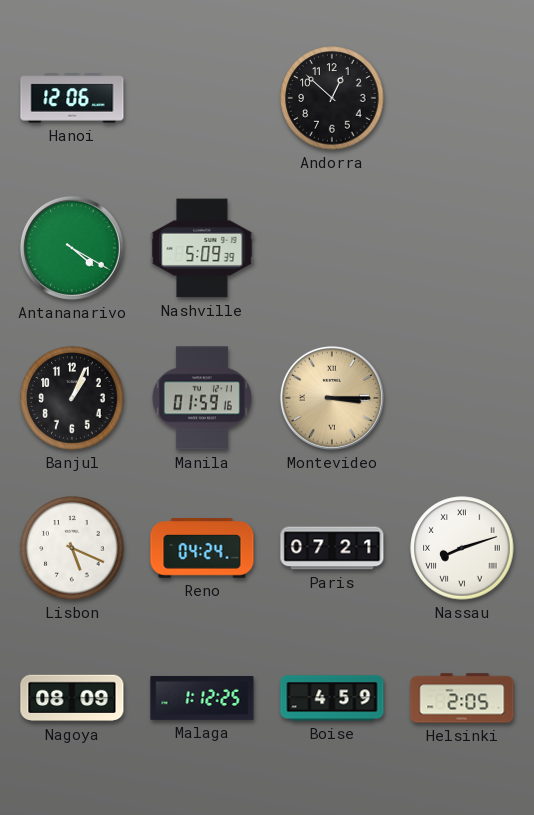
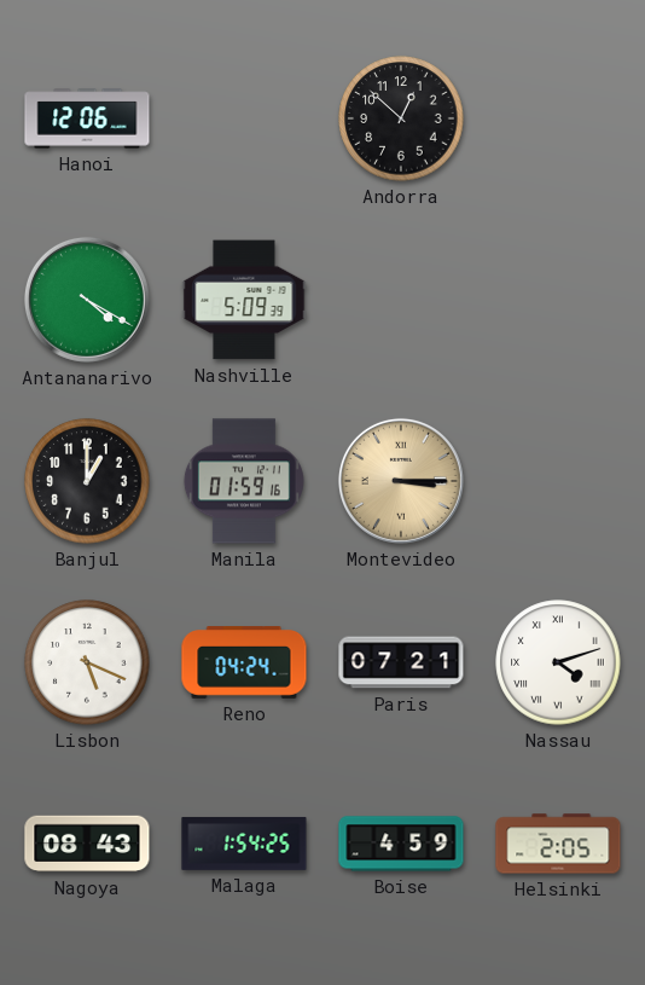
Banjul: 1:04 -> 1:00
Nassau: 8:12 -> 4:12
Nagoya: 08:09 -> 08:43
Malaga: 1:12 -> 1:54
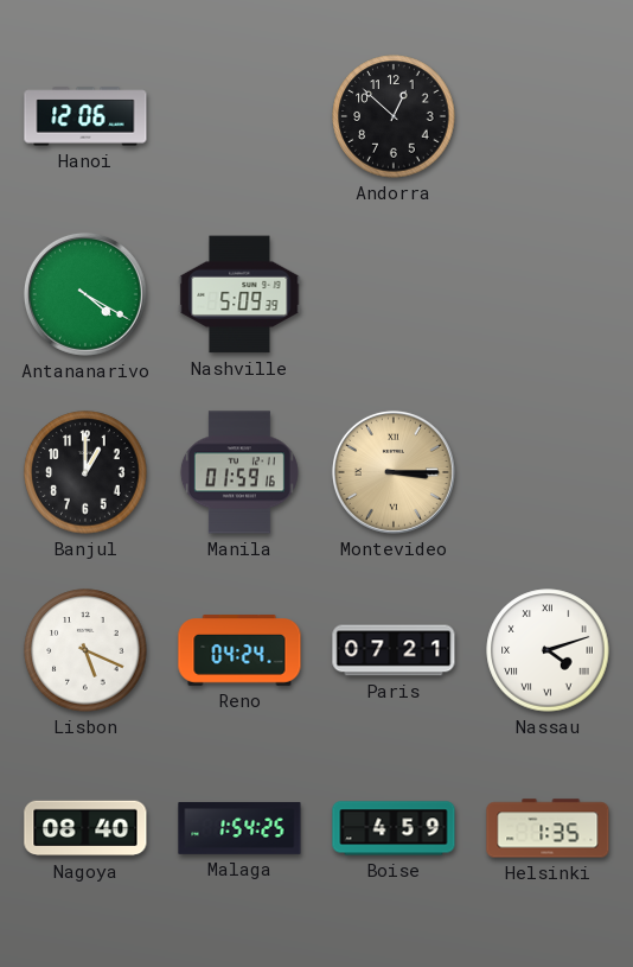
Nagoya: 08:43 -> 08:40
Helsinki: 2:05 -> 1:35
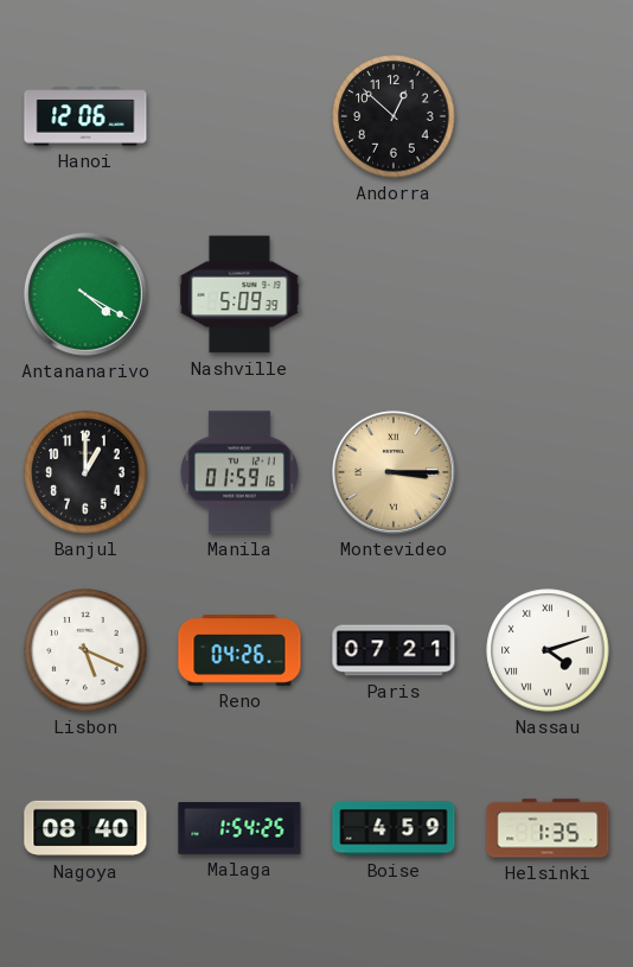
Reno: 04:24 -> 04:26
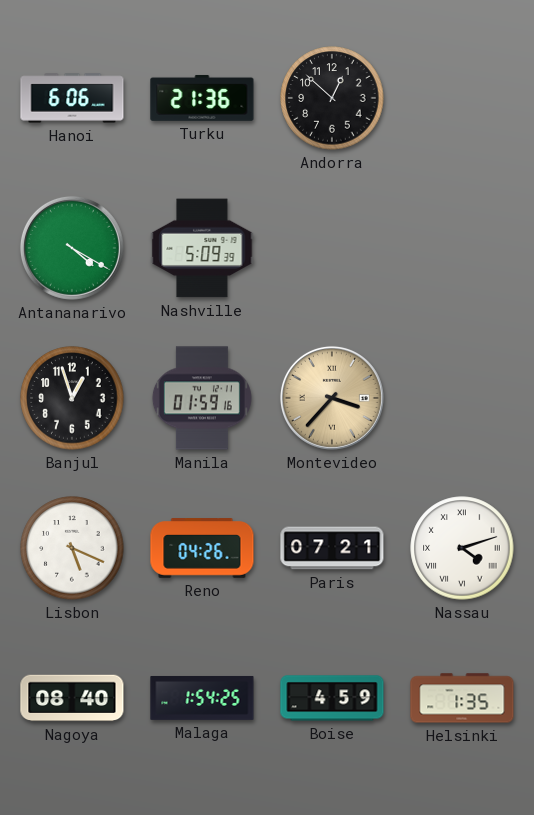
Hanoi: 12:06 -> 6:06
Turku: none -> 21:36
Banjul: 1:00 -> 12:57
Montevideo: 3:15 -> 3:37
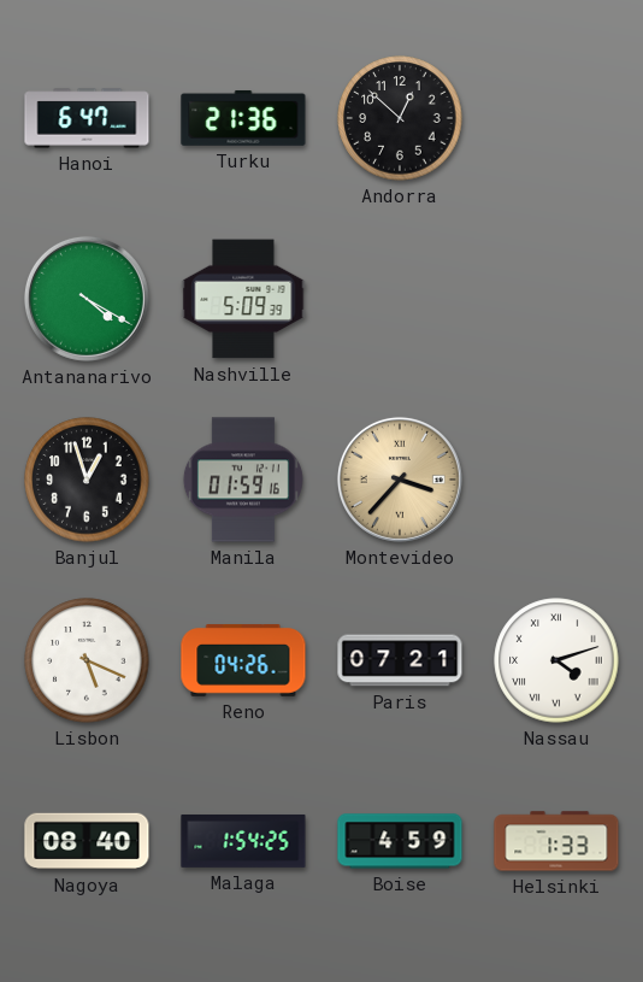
Hanoi: 6:06 -> 6:47
Helsinki: 1:35 -> 1:33
